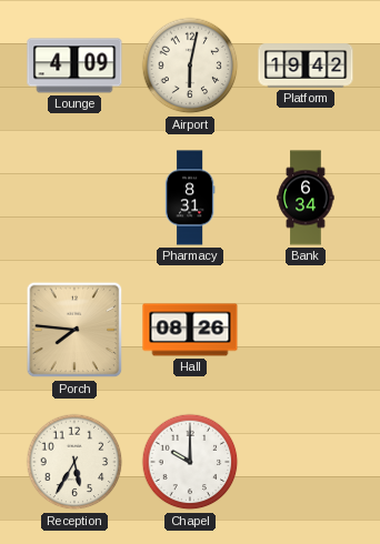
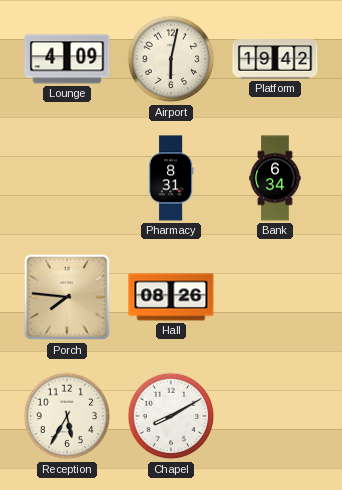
Chapel: 10:00 -> 8:10
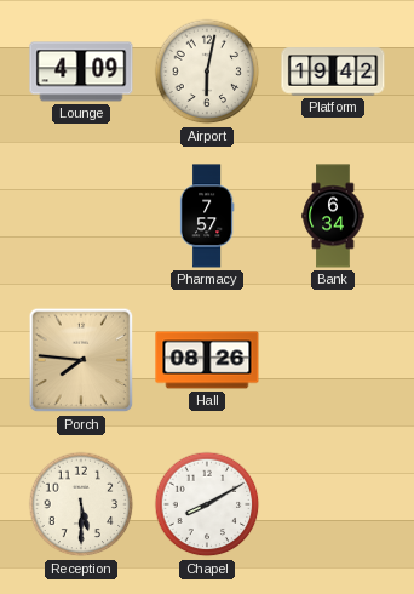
Pharmacy: 8:31 -> 7:57
Reception: 5:35 -> 5:30
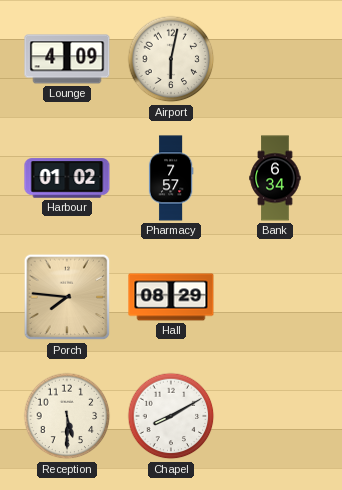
Platform: 19:42 -> none
Harbour: none -> 01:02
Hall: 08:26 -> 08:29
